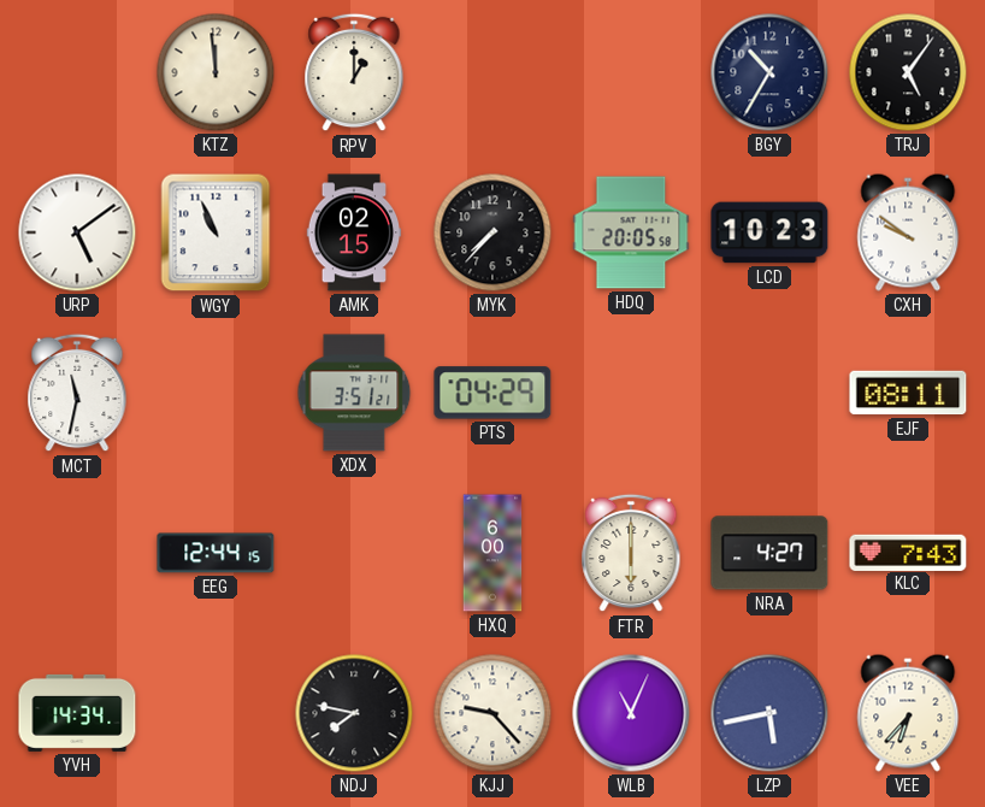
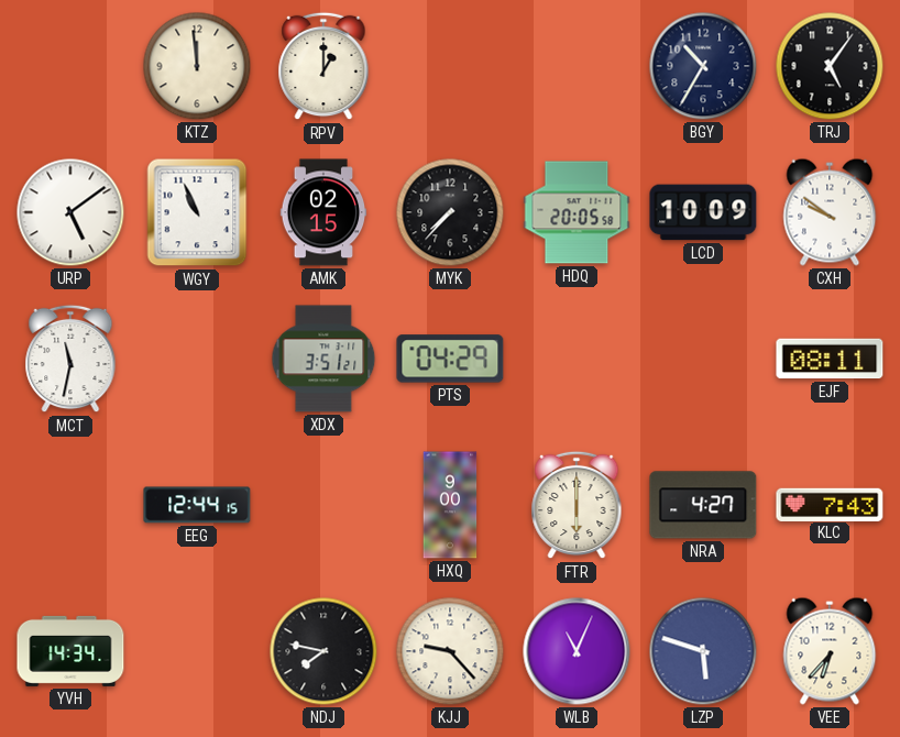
LCD: 10:23 -> 10:09
HXQ: 6:00 -> 9:00
LZP: 5:43 -> 5:48
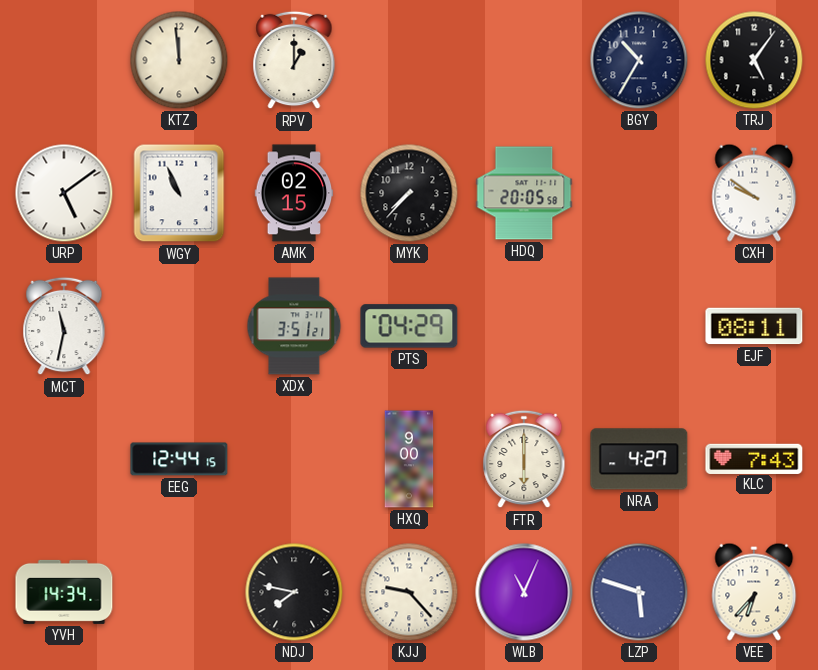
LCD: 10:09 -> none
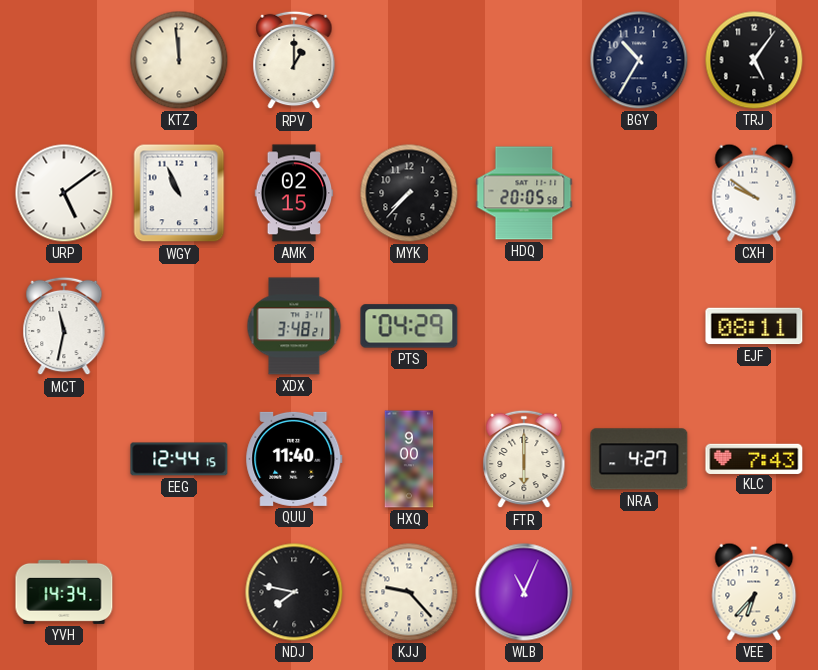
XDX: 3:51 -> 3:48
QUU: none -> 11:40
LZP: 5:48 -> none
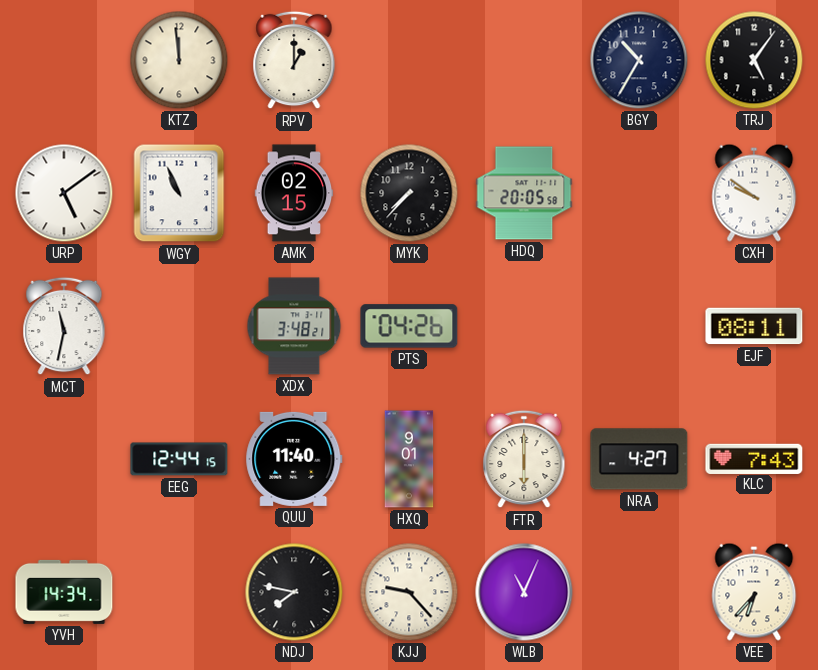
PTS: 04:29 -> 04:26
HXQ: 9:00 -> 9:01
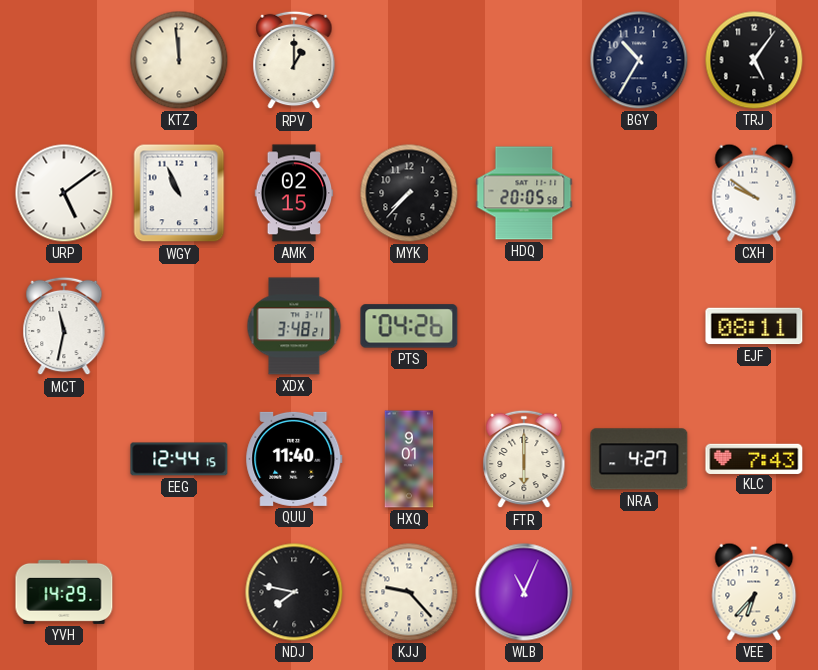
YVH: 14:34 -> 14:29
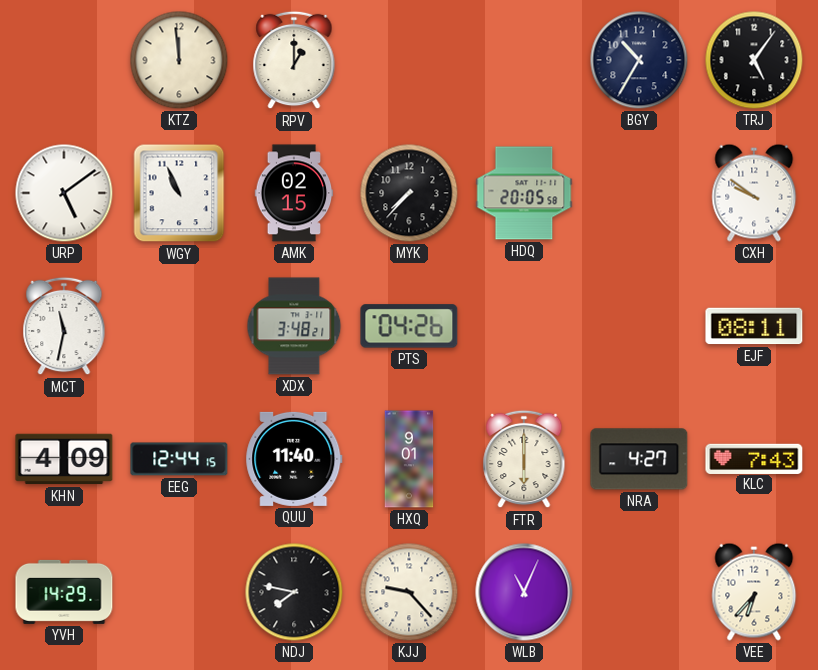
KHN: none -> 4:09
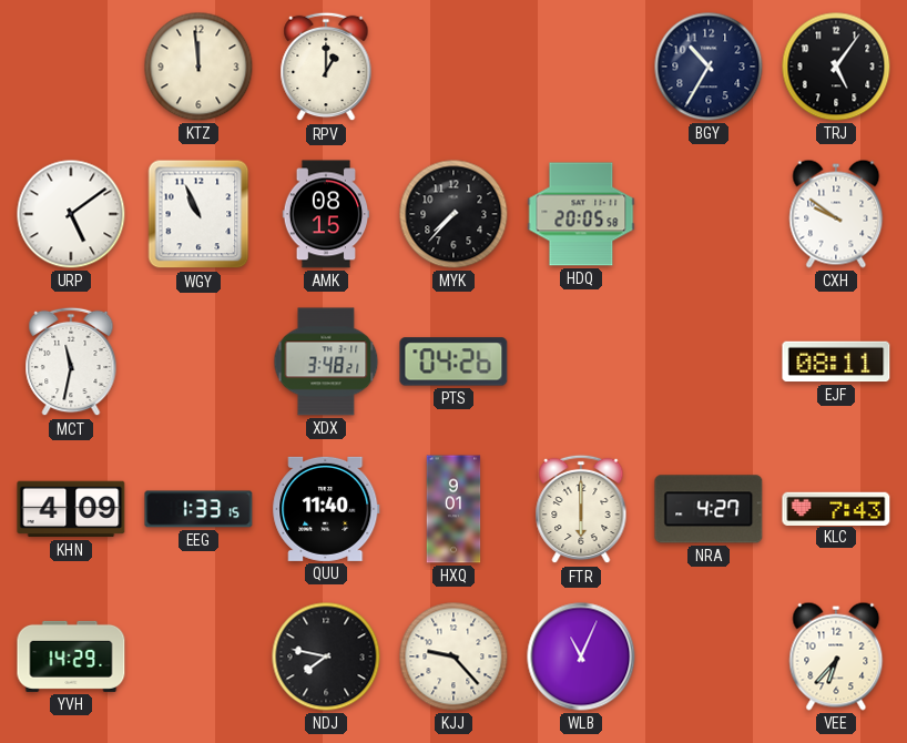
AMK: 02:15 -> 08:15
EEG: 12:44 -> 1:33
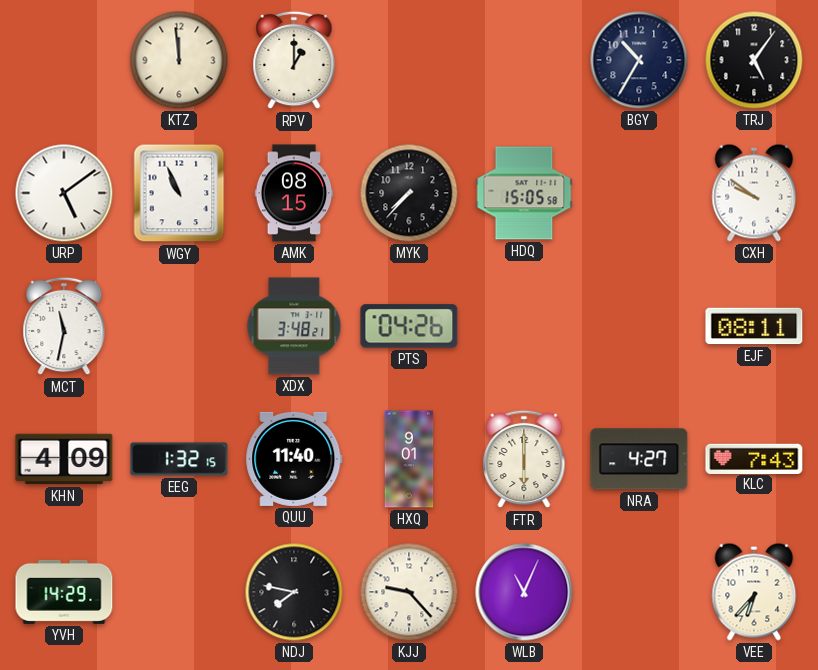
HDQ: 20:05 -> 15:05
EEG: 1:33 -> 1:32
